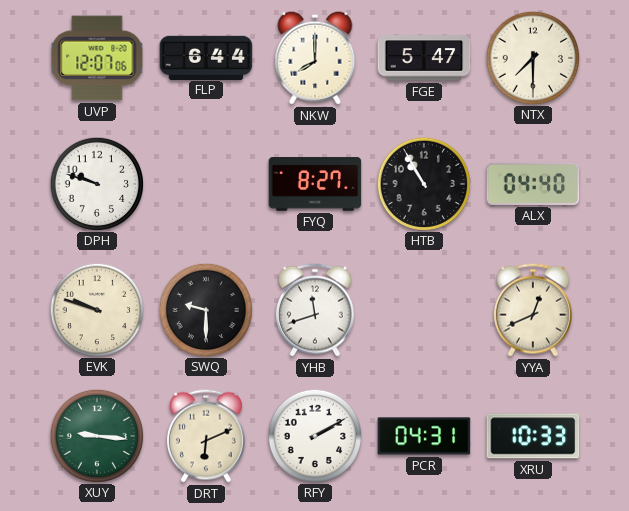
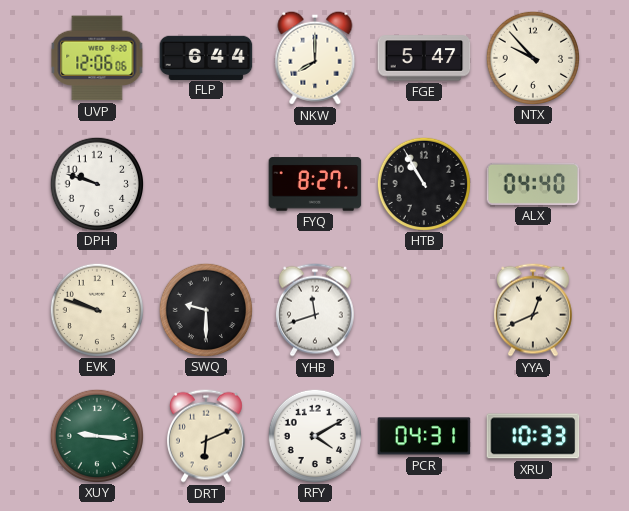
UVP: 12:07 -> 12:06
NTX: 7:30 -> 9:53
RFY: 2:10 -> 4:10
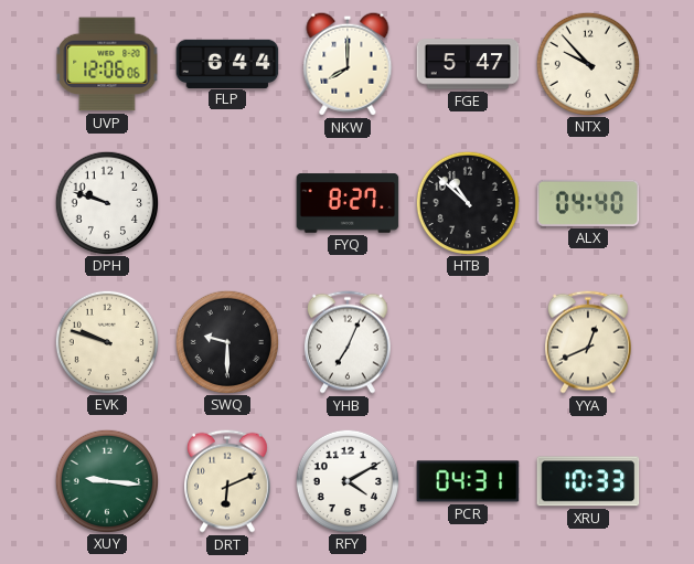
HTB: 10:55 -> 10:52
YHB: 11:42 -> 7:04
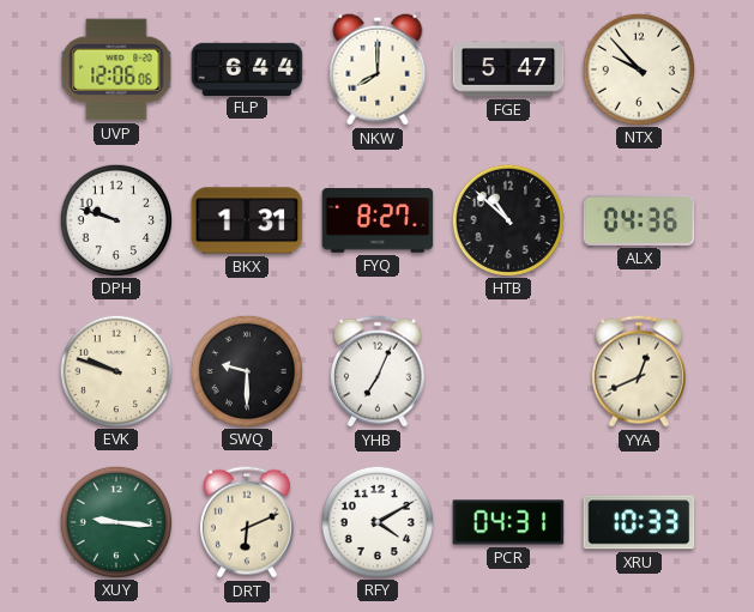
BKX: none -> 1:31
ALX: 04:40 -> 04:36
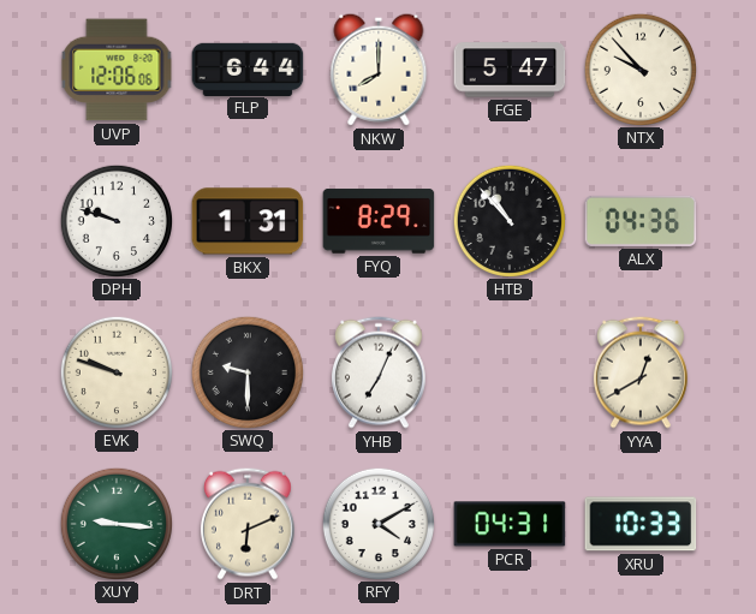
FYQ: 8:27 -> 8:29
HTB: 10:52 -> 10:53
YYA: 12:41 -> 12:40
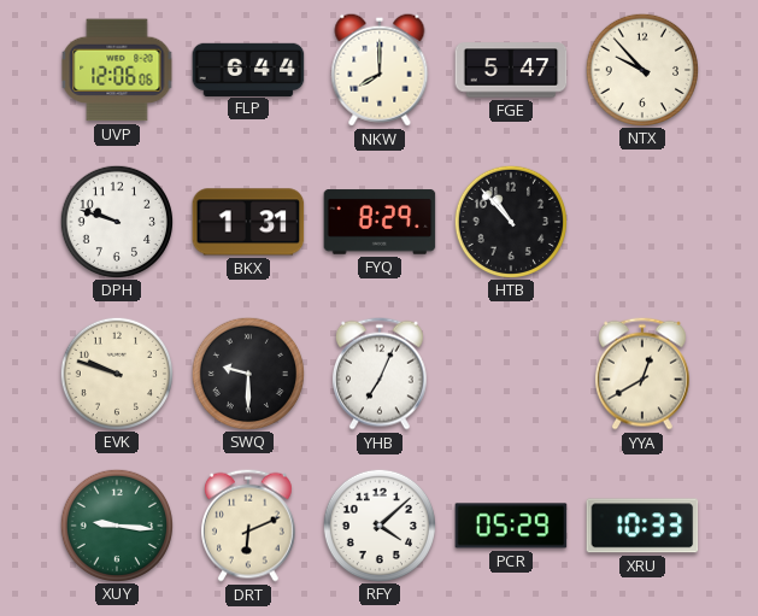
ALX: 04:36 -> none
RFY: 4:10 -> 4:08
PCR: 04:31 -> 05:29
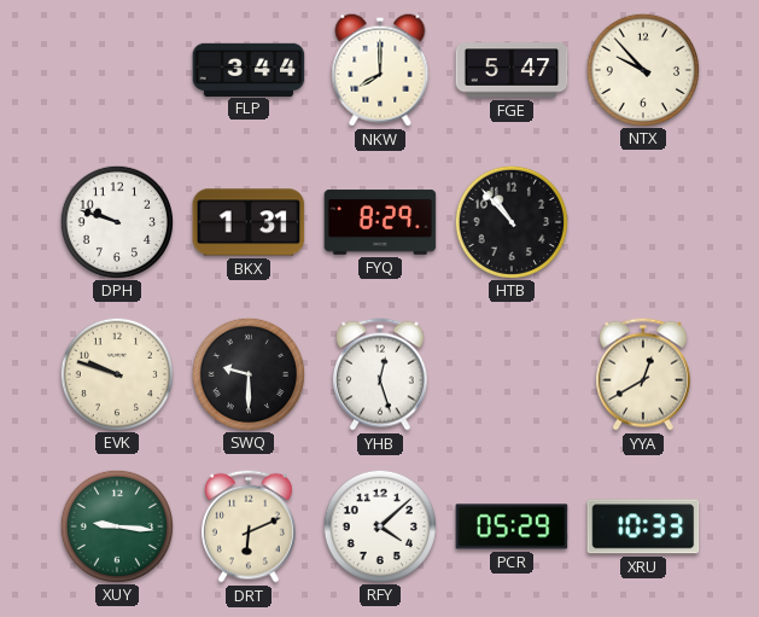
UVP: 12:06 -> none
FLP: 6:44 -> 3:44
YHB: 7:04 -> 12:27
